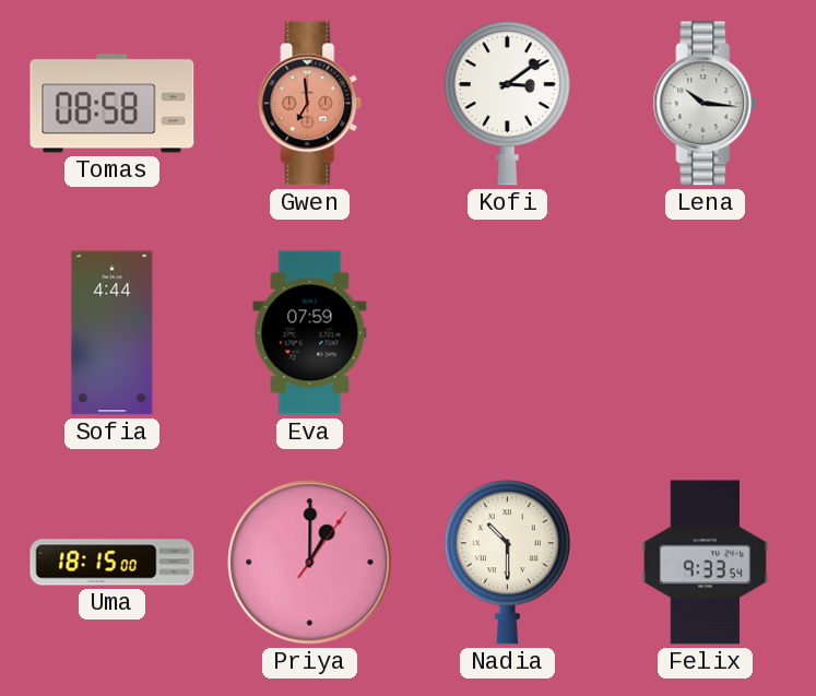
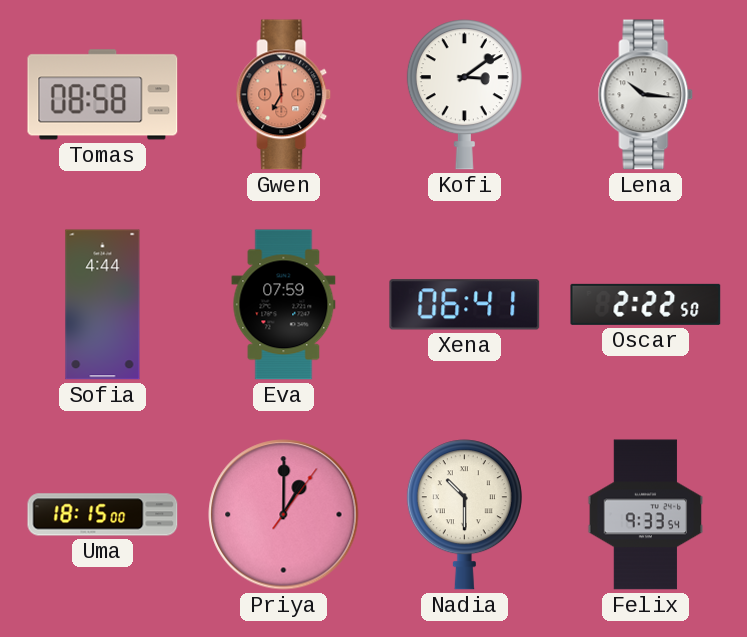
Xena: none -> 06:41
Oscar: none -> 2:22
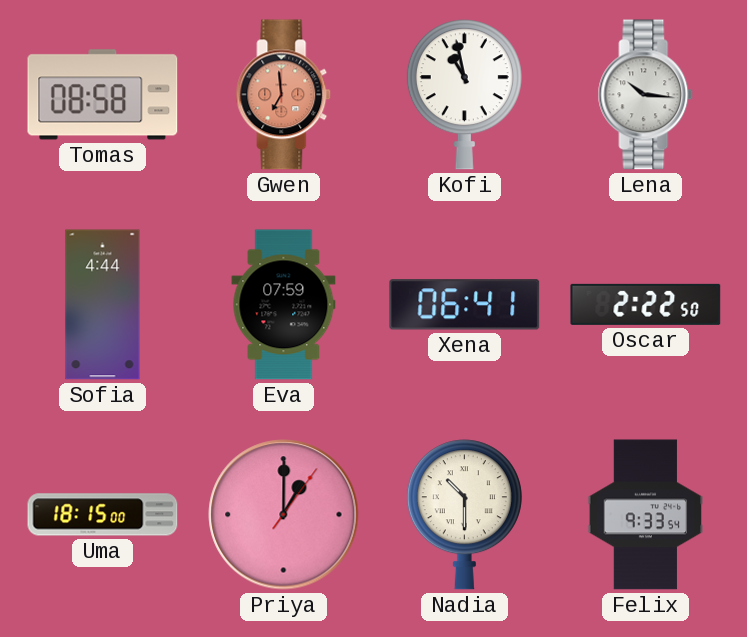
Kofi: 3:09 -> 10:58
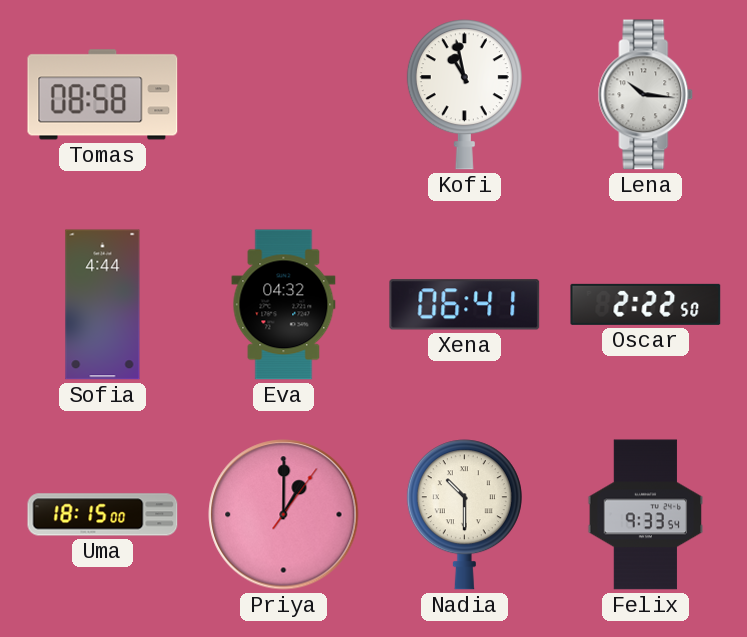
Gwen: 6:59 -> none
Eva: 07:59 -> 04:32
